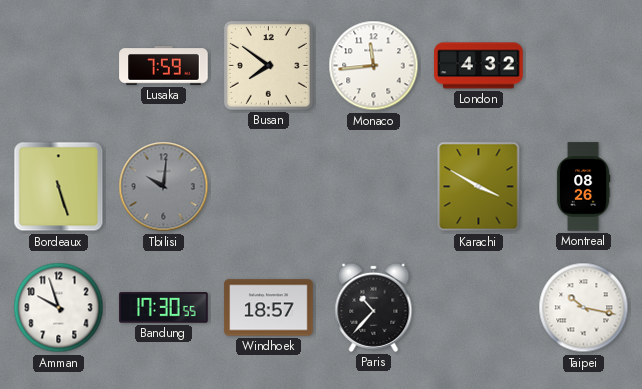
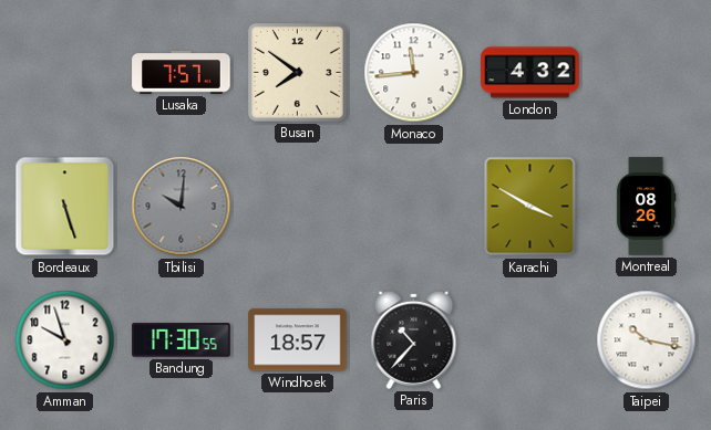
Lusaka: 7:59 -> 7:57
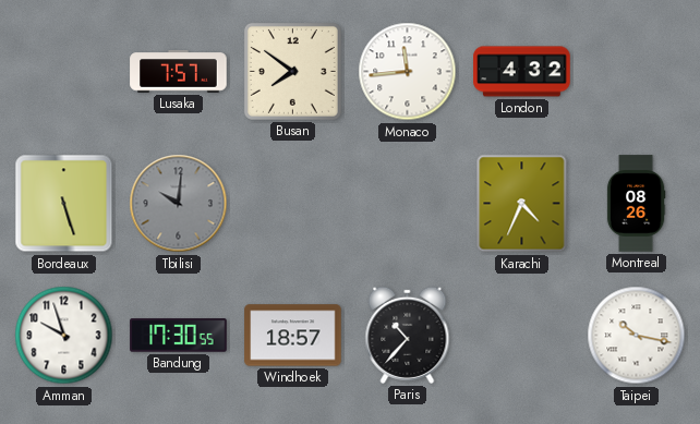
Karachi: 3:50 -> 4:34
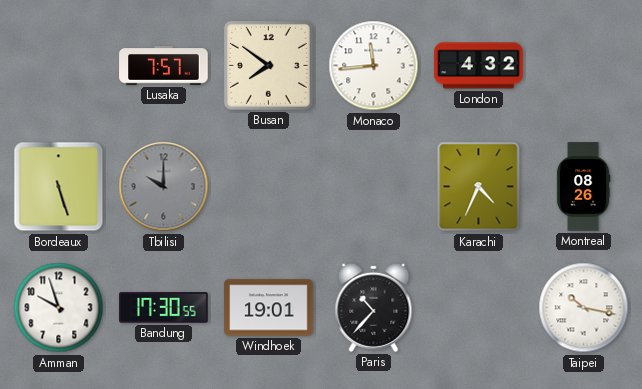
Tbilisi: 10:01 -> 10:00
Windhoek: 18:57 -> 19:01
